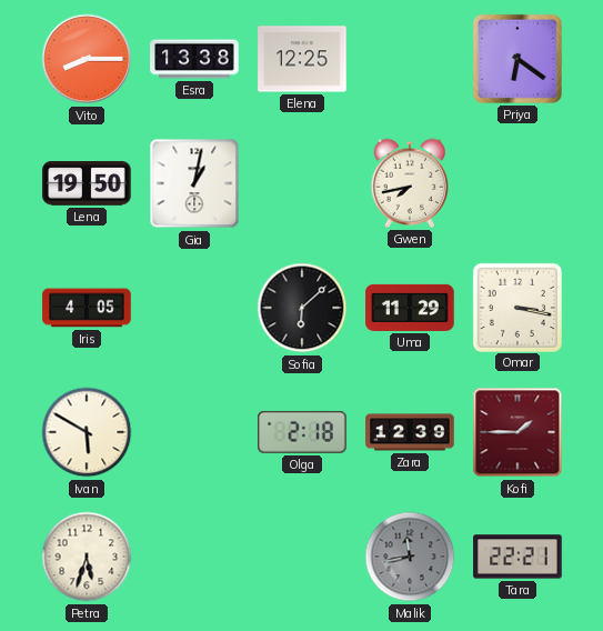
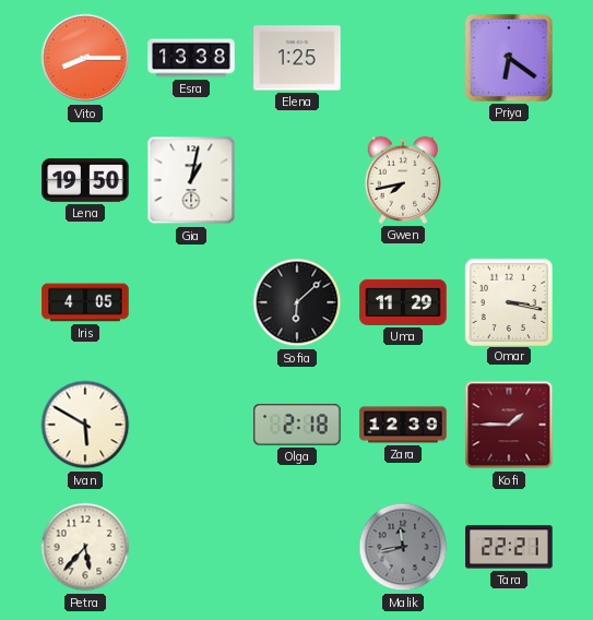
Elena: 12:25 -> 1:25
Petra: 5:33 -> 5:37
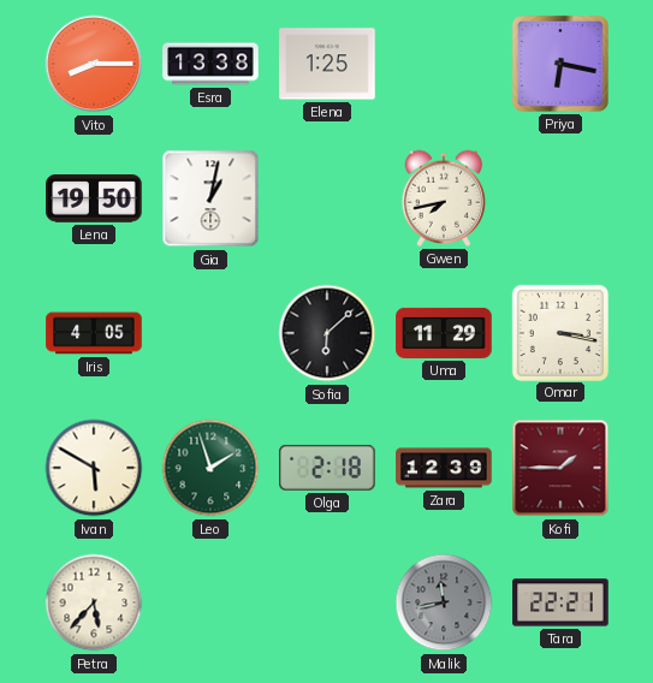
Priya: 6:21 -> 6:17
Leo: none -> 1:57
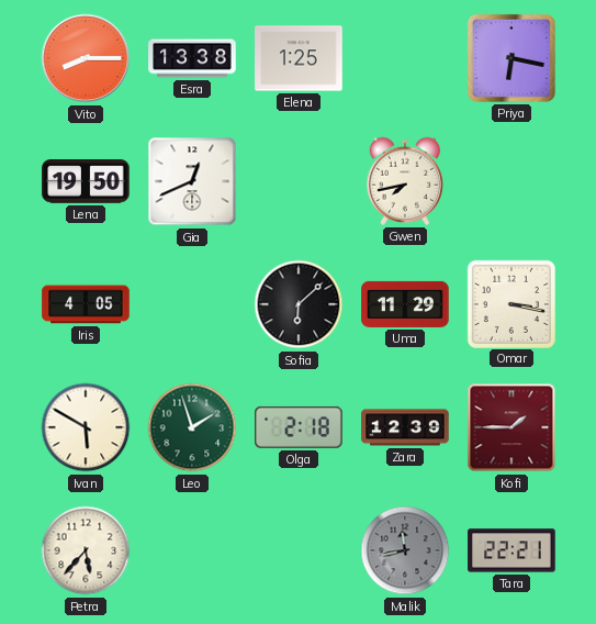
Gia: 1:02 -> 12:41
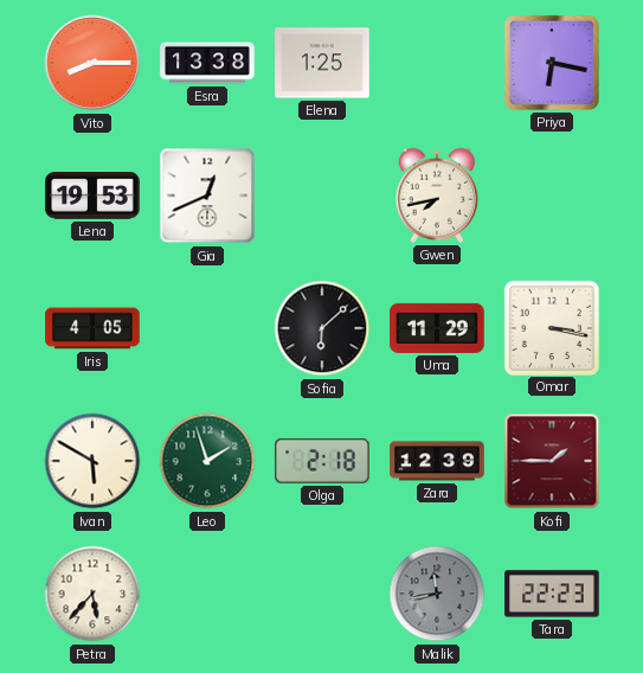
Lena: 19:50 -> 19:53
Tara: 22:21 -> 22:23
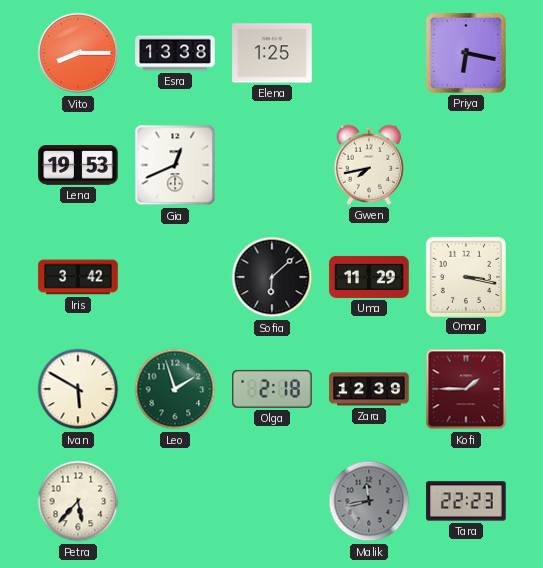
Iris: 4:05 -> 3:42
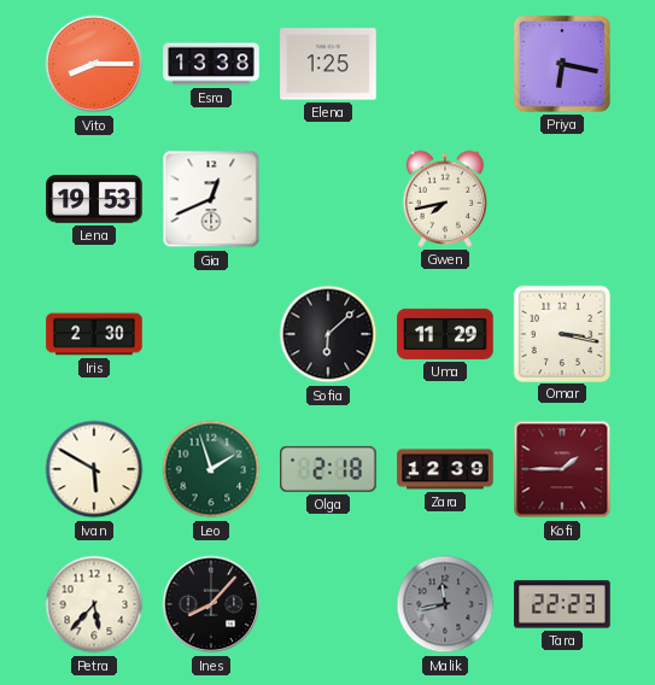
Iris: 3:42 -> 2:30
Ines: none -> 8:07
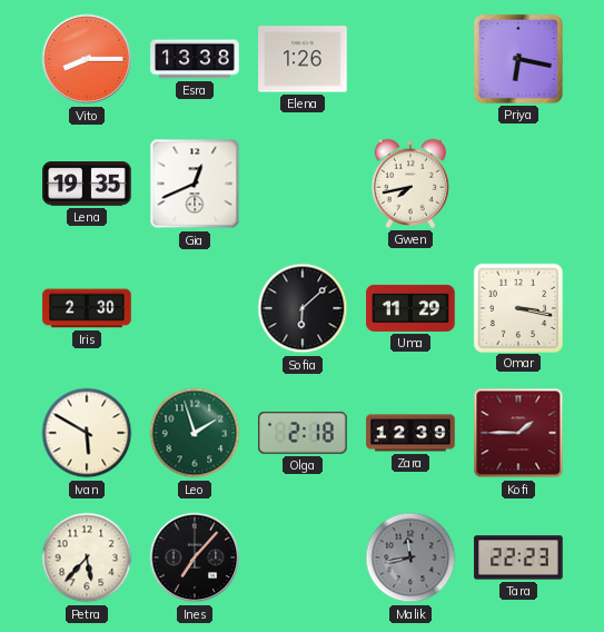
Elena: 1:25 -> 1:26
Lena: 19:53 -> 19:35
Ines: 8:07 -> 7:07
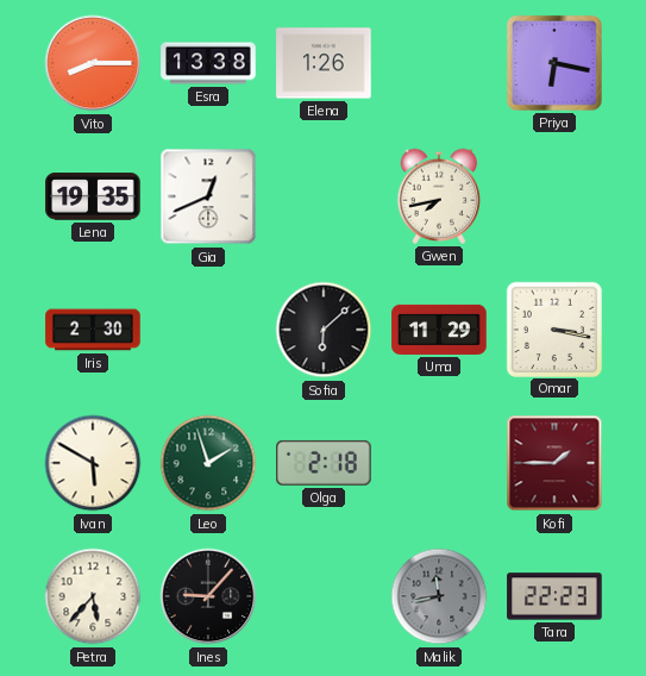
Zara: 12:39 -> none
Ines: 7:07 -> 9:07
